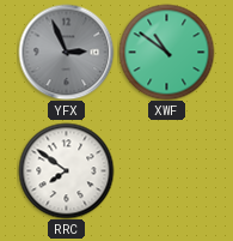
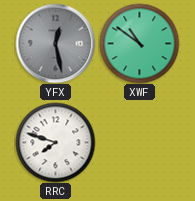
YFX: 2:56 -> 12:28
RRC: 7:51 -> 7:48
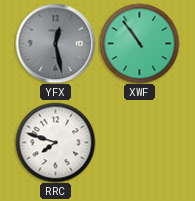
XWF: 10:51 -> 10:54
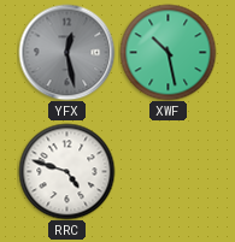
XWF: 10:54 -> 10:28
RRC: 7:48 -> 4:48
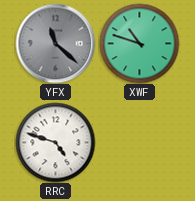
YFX: 12:28 -> 11:22
XWF: 10:28 -> 10:48
